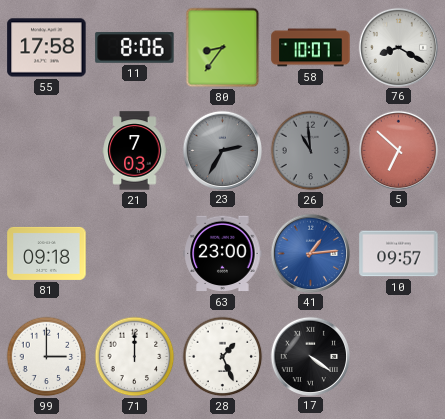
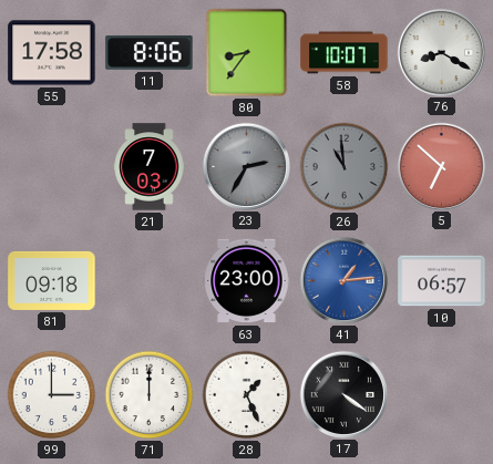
10: 09:57 -> 06:57
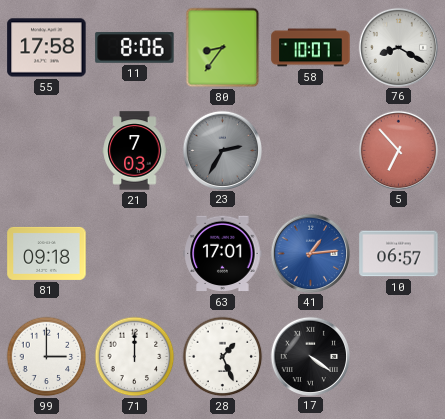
26: 10:59 -> none
5: 6:52 -> 6:53
63: 23:00 -> 17:01
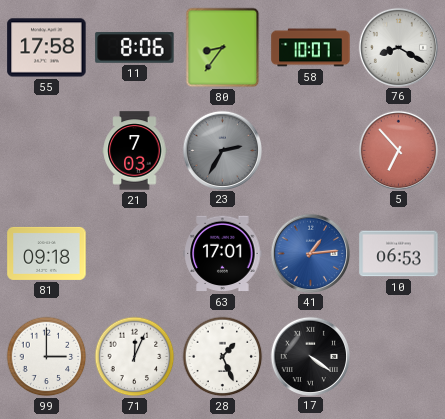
10: 06:57 -> 06:53
71: 12:00 -> 12:04
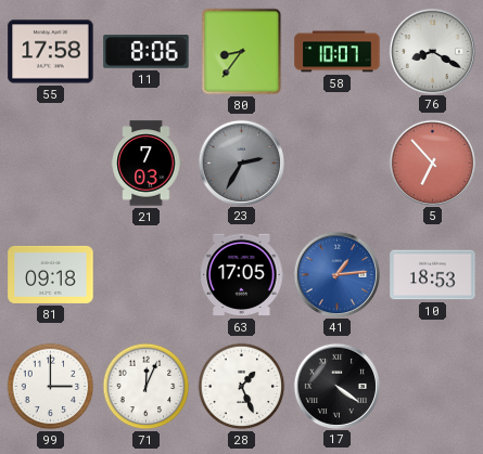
63: 17:01 -> 17:05
10: 06:53 -> 18:53
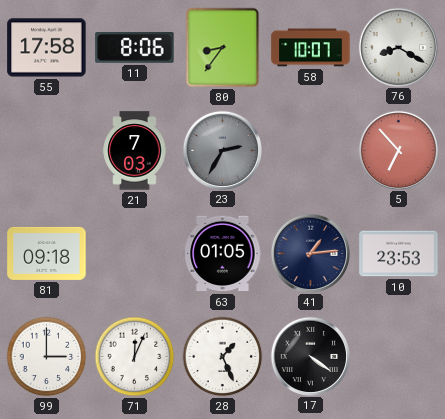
63: 17:05 -> 01:05
41 dial: blue -> navy
10: 18:53 -> 23:53
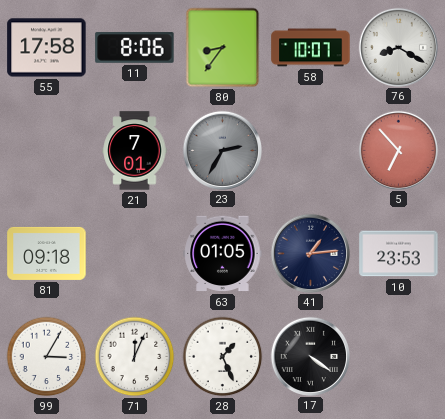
21: 7:03 -> 7:01
99: 3:00 -> 3:05
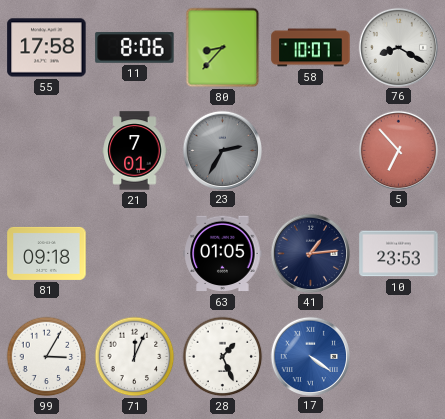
80: 8:36 -> 8:37
17 dial: black -> blue
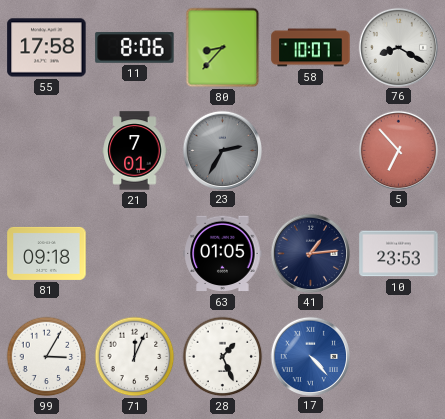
17: 4:21 -> 4:23
